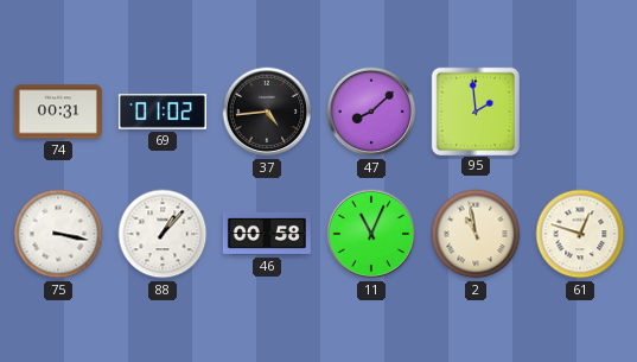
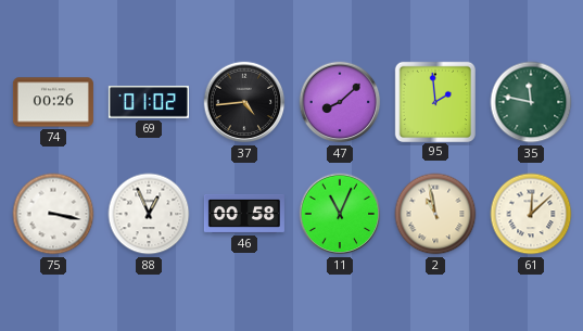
74: 00:31 -> 00:26
35: none -> 11:47
88: 1:07 -> 12:56
61: 12:48 -> 12:08
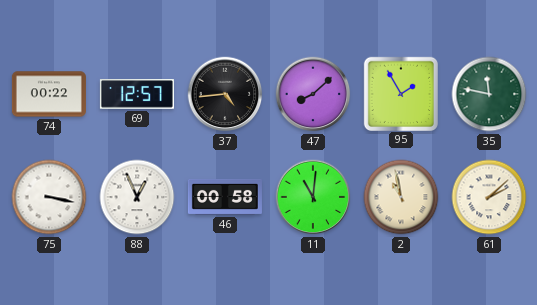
74: 00:26 -> 00:22
69: 01:02 -> 12:57
95: 1:59 -> 1:55
11: 11:04 -> 11:01
61: 12:08 -> 2:08
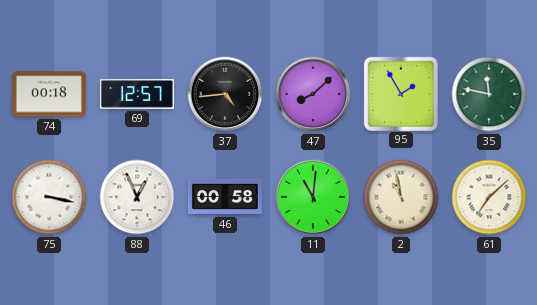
74: 00:22 -> 00:18
61: 2:08 -> 7:08
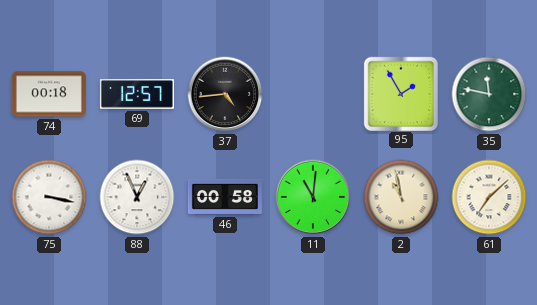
47: 8:08 -> none
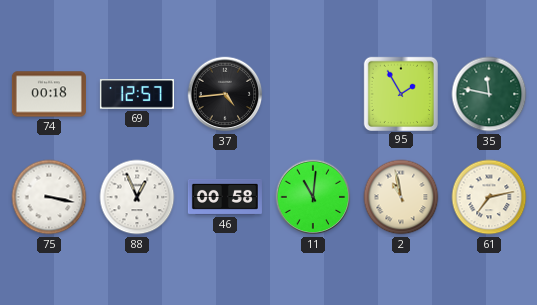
61: 7:08 -> 7:13
